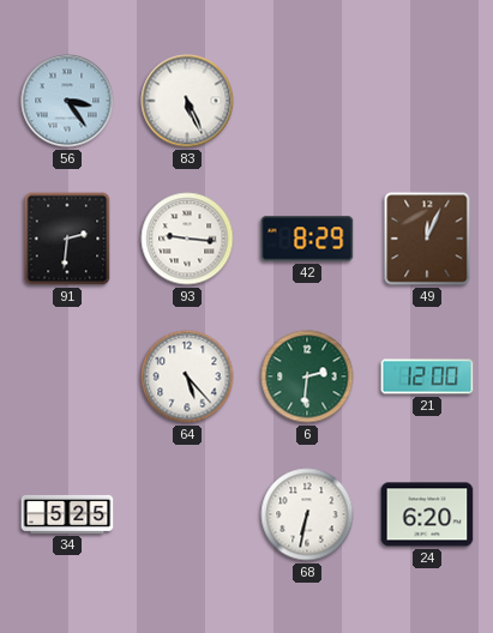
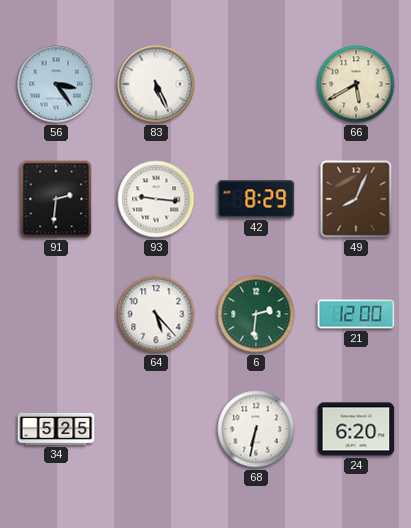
66: none -> 5:40
49: 12:04 -> 8:04
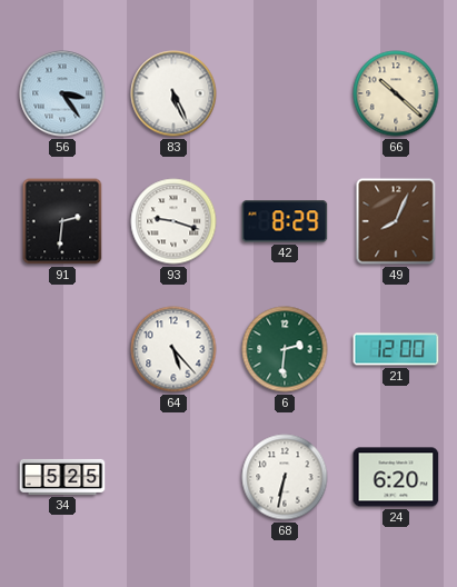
66: 5:40 -> 10:22
93: 9:16 -> 9:18
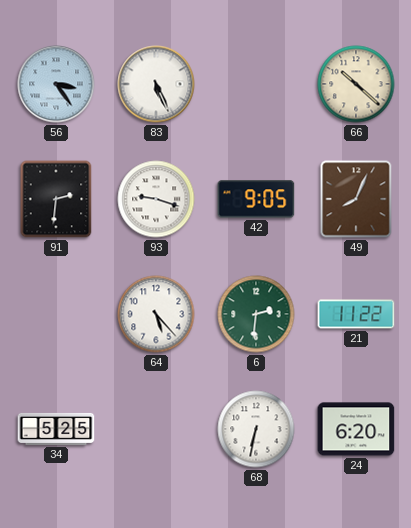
42: 8:29 -> 9:05
21: 12:00 -> 11:22
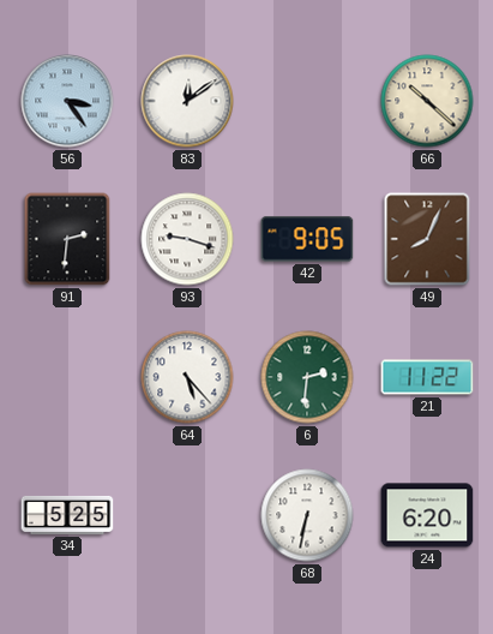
83: 5:26 -> 12:09
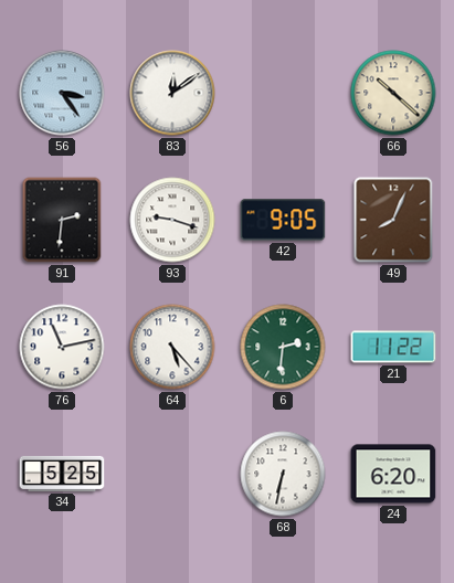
76: none -> 11:13
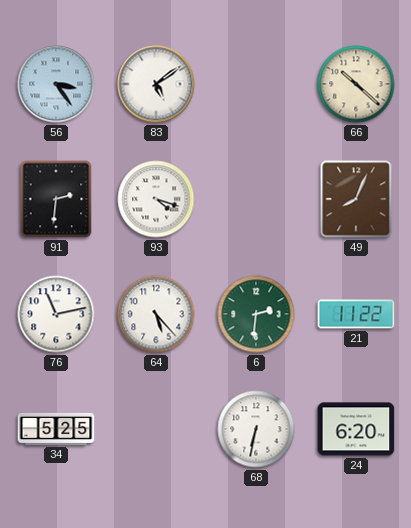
83: 12:09 -> 5:09
93: 9:18 -> 4:18
42: 9:05 -> none
